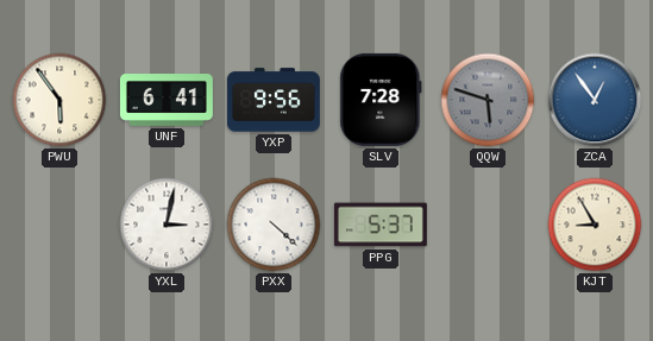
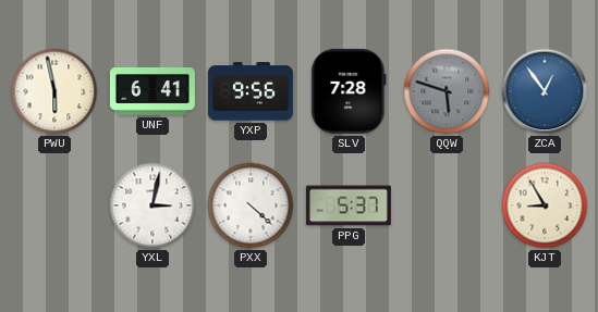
PWU: 5:54 -> 5:58
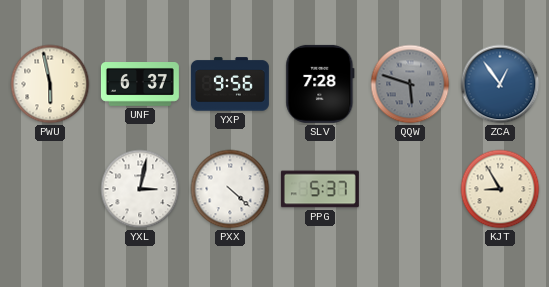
UNF: 6:41 -> 6:37
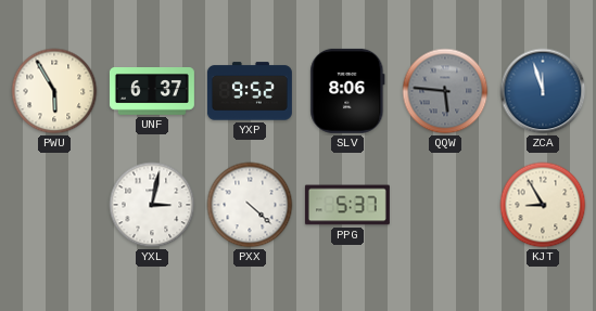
PWU: 5:58 -> 5:55
YXP: 9:56 -> 9:52
SLV: 7:28 -> 8:06
QQW: 5:48 -> 5:46
ZCA: 12:54 -> 11:57
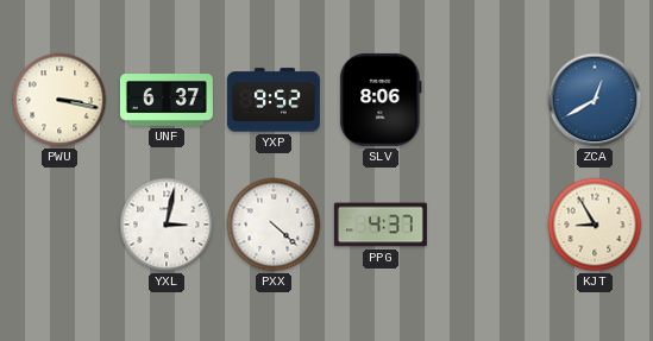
PWU: 5:55 -> 3:17
QQW: 5:46 -> none
ZCA: 11:57 -> 12:40
PPG: 5:37 -> 4:37
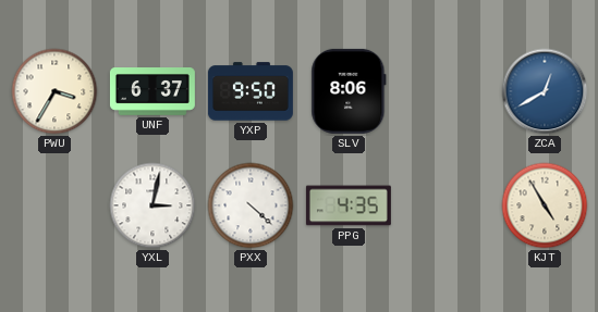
PWU: 3:17 -> 3:35
YXP: 9:52 -> 9:50
PPG: 4:37 -> 4:35
KJT: 8:55 -> 4:55
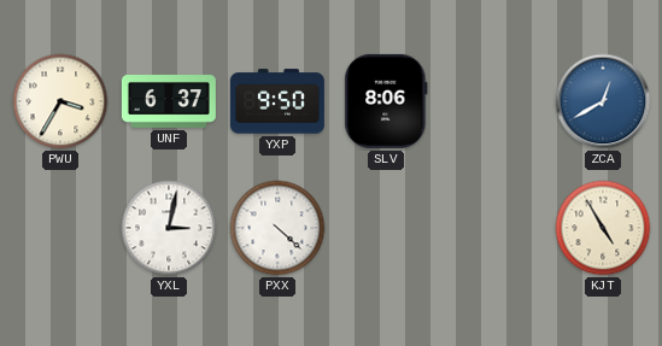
PPG: 4:35 -> none
